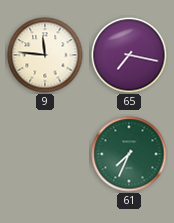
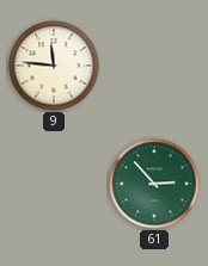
65: 7:17 -> none
61: 7:34 -> 2:53
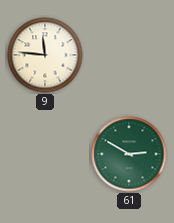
61: 2:53 -> 2:50
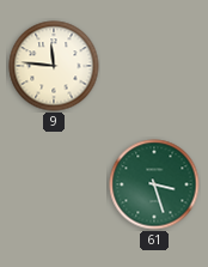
61: 2:50 -> 3:27
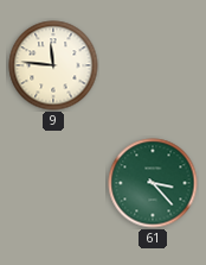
61: 3:27 -> 3:23
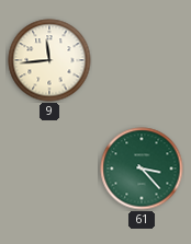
9: 11:46 -> 11:44
